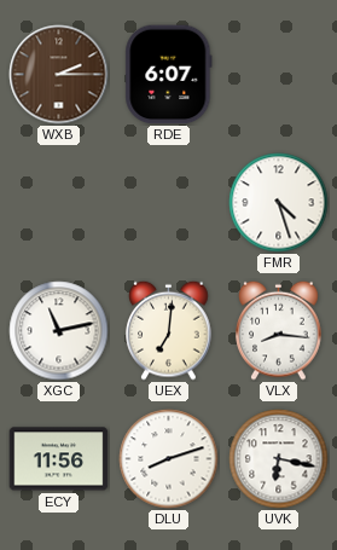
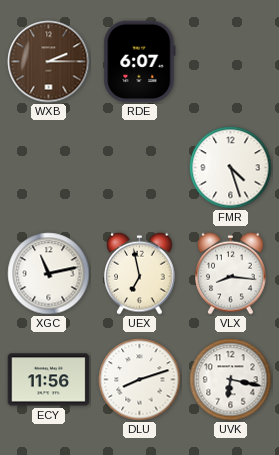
UEX: 7:01 -> 6:58
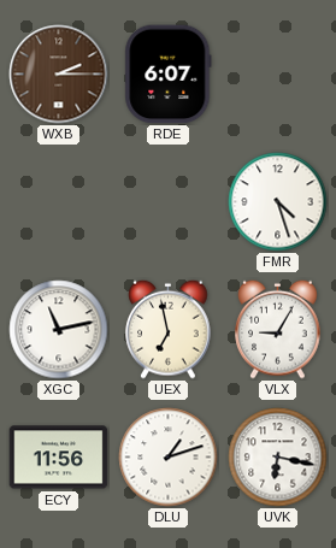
VLX: 8:16 -> 9:05
DLU: 8:12 -> 1:12
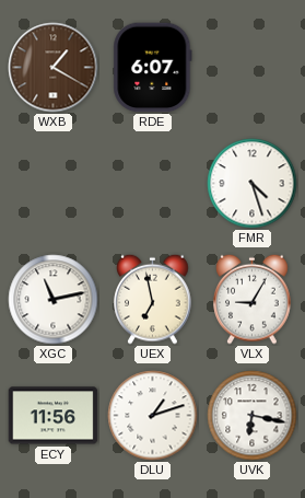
WXB: 2:15 -> 1:20
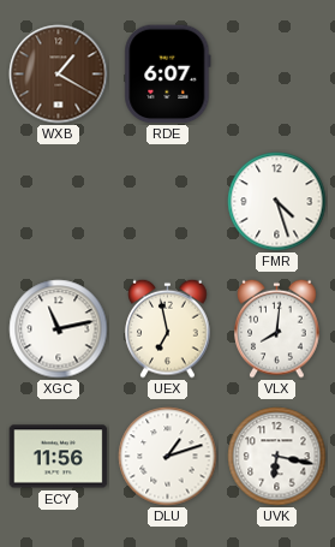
VLX: 9:05 -> 8:01
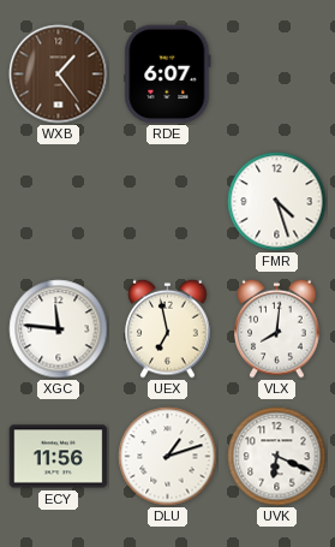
WXB: 1:20 -> 1:24
XGC: 11:13 -> 11:46
UVK: 6:17 -> 6:19
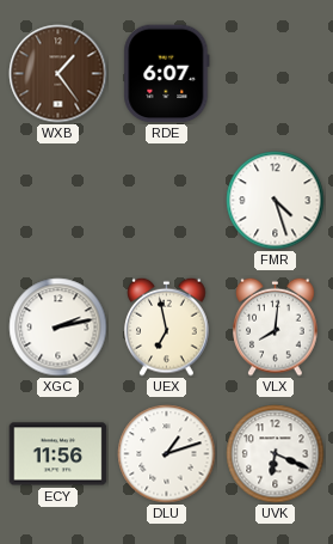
XGC: 11:46 -> 2:13
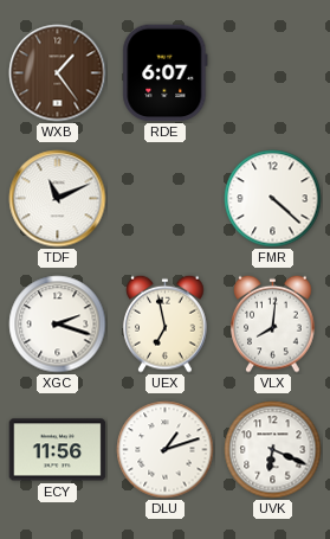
TDF: none -> 11:11
FMR: 4:27 -> 4:22
XGC: 2:13 -> 2:18
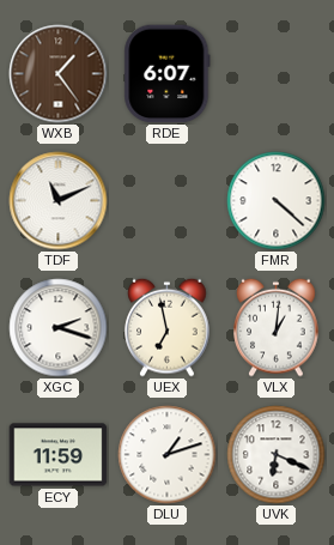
VLX: 8:01 -> 1:01
ECY: 11:56 -> 11:59
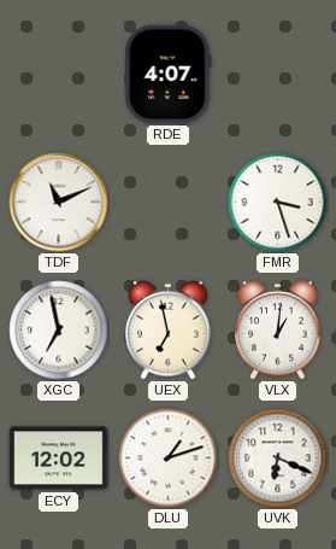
WXB: 1:24 -> none
RDE: 6:07 -> 4:07
FMR: 4:22 -> 3:27
XGC: 2:18 -> 6:58
ECY: 11:59 -> 12:02
